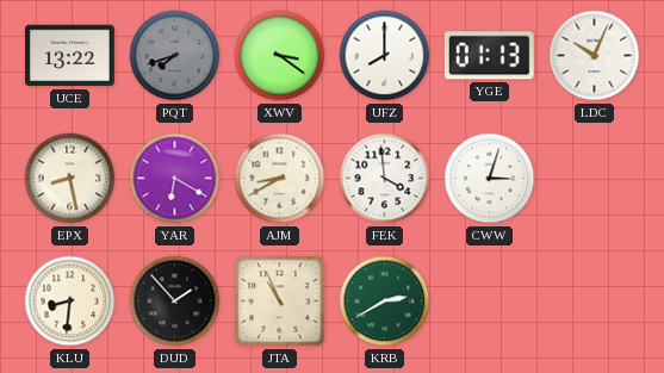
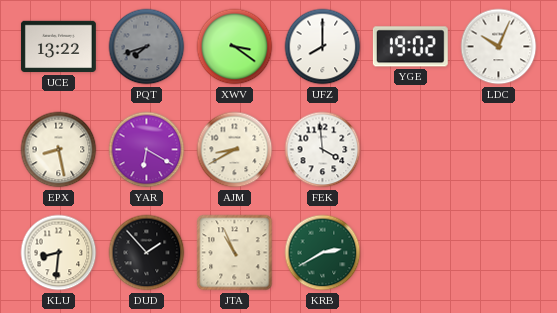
YGE: 01:13 -> 19:02
CWW: 3:03 -> none
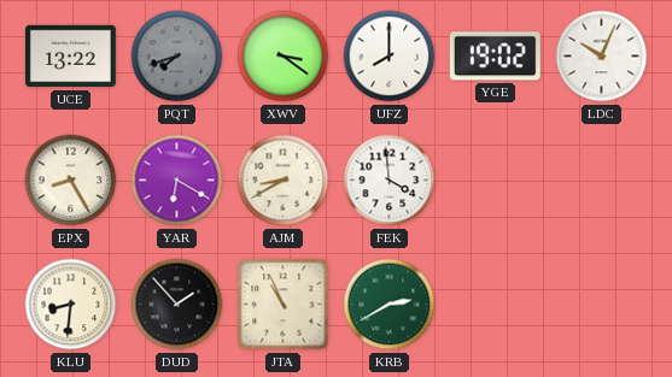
EPX: 8:28 -> 8:25
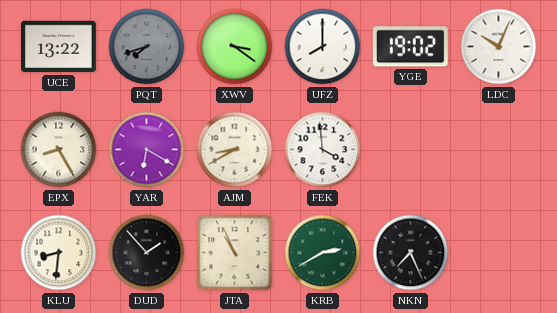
NKN: none -> 7:26
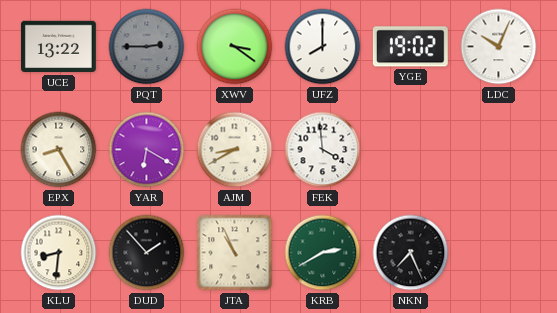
PQT: 7:42 -> 2:45
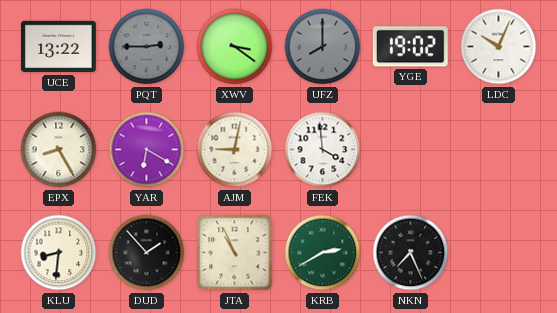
UFZ dial: white -> grey
AJM: 8:40 -> 9:02
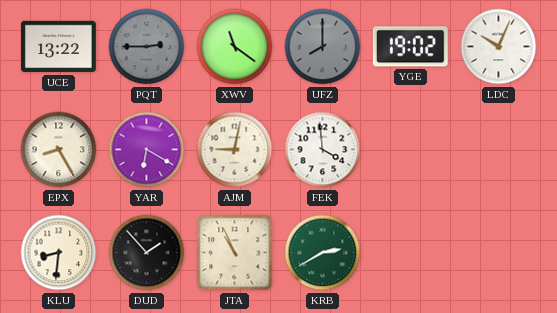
XWV: 3:21 -> 11:21
NKN: 7:26 -> none
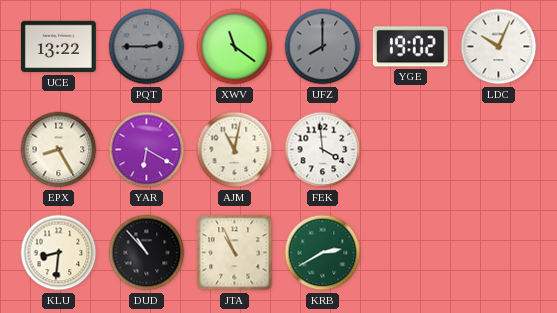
AJM: 9:02 -> 11:02
DUD: 1:53 -> 10:53
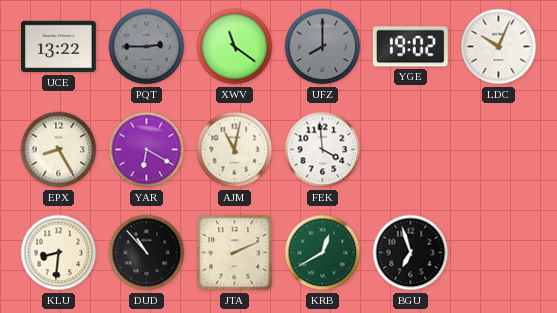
JTA: 10:56 -> 2:11
KRB: 2:40 -> 12:40
BGU: none -> 6:57
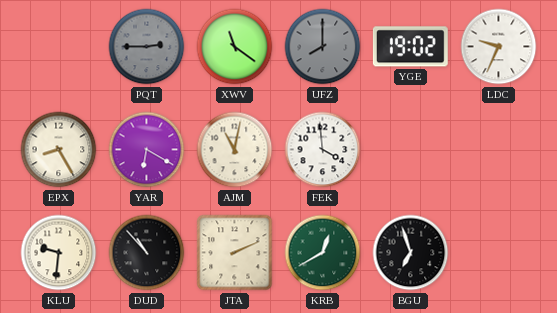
UCE: 13:22 -> none
LDC: 10:04 -> 9:34
KLU: 8:31 -> 9:31
